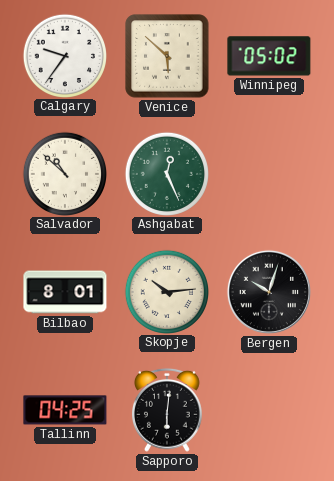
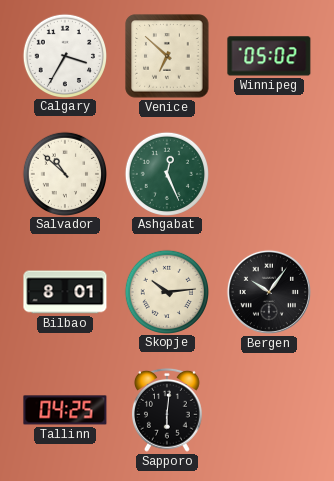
Calgary: 9:36 -> 3:35
Venice: 5:52 -> 6:52
Bergen: 10:03 -> 10:06
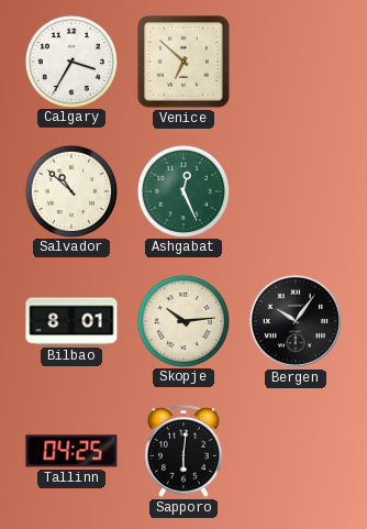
Winnipeg: 05:02 -> none
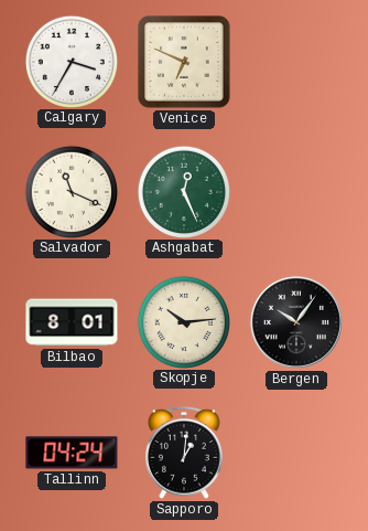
Venice: 6:52 -> 6:49
Salvador: 10:52 -> 11:19
Tallinn: 04:25 -> 04:24
Sapporo: 6:01 -> 1:01
